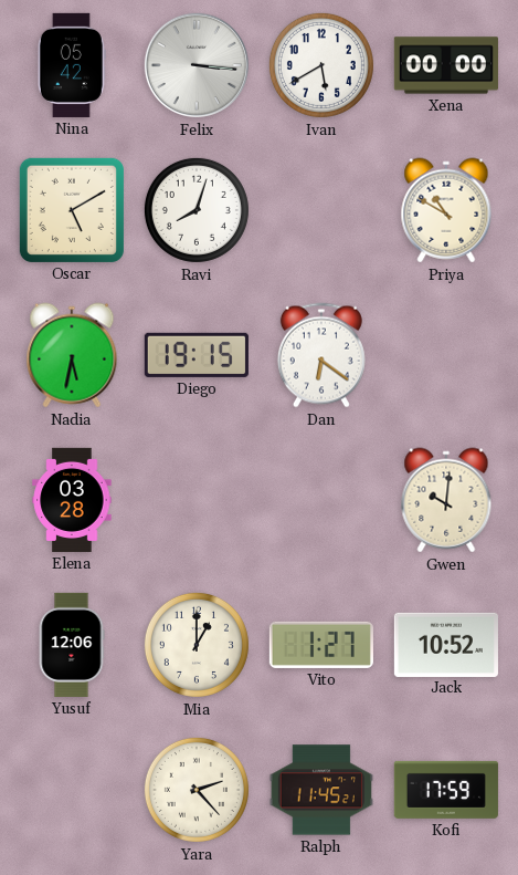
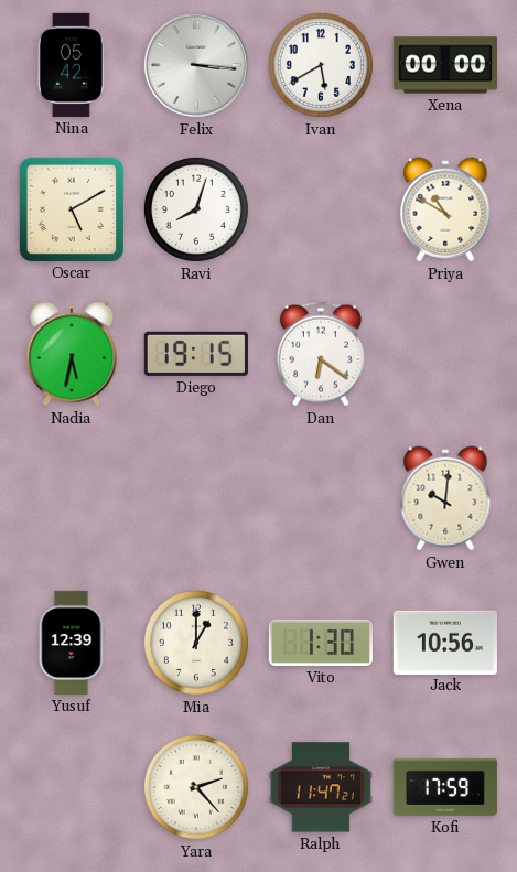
Elena: 03:28 -> none
Yusuf: 12:06 -> 12:39
Vito: 1:27 -> 1:30
Jack: 10:52 -> 10:56
Ralph: 11:45 -> 11:47
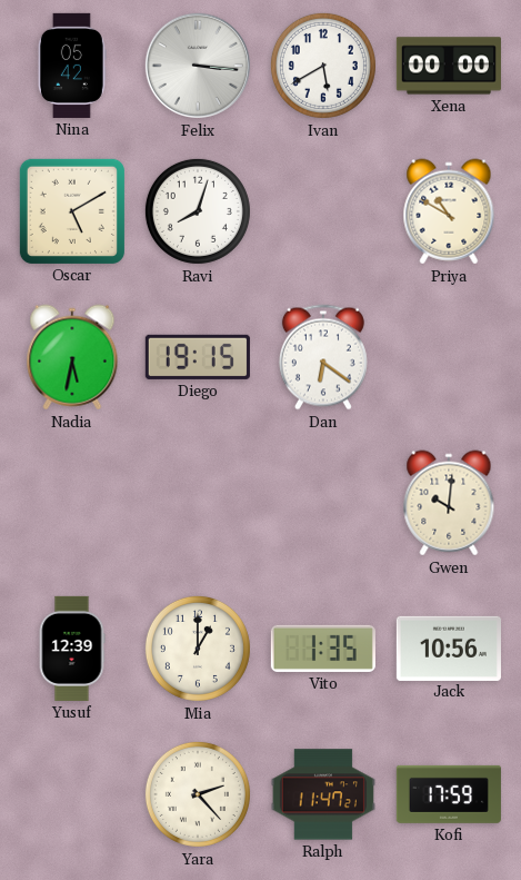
Vito: 1:30 -> 1:35
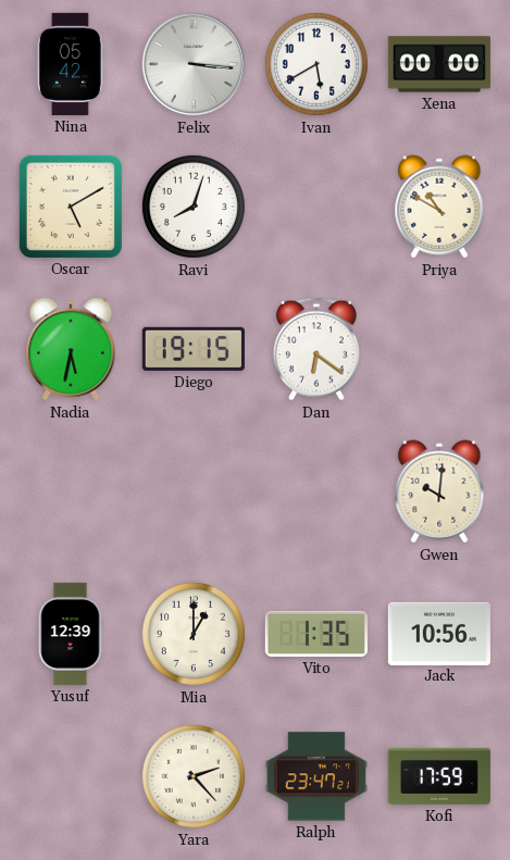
Ralph: 11:47 -> 23:47
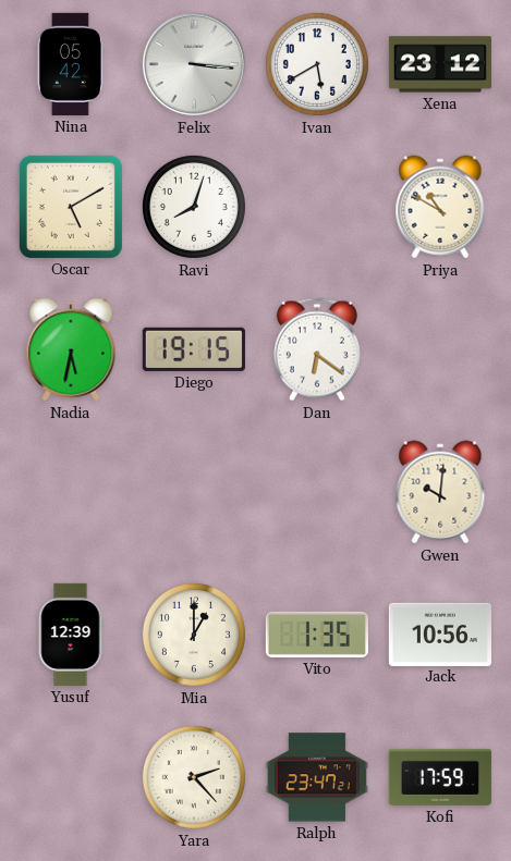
Xena: 00:00 -> 23:12
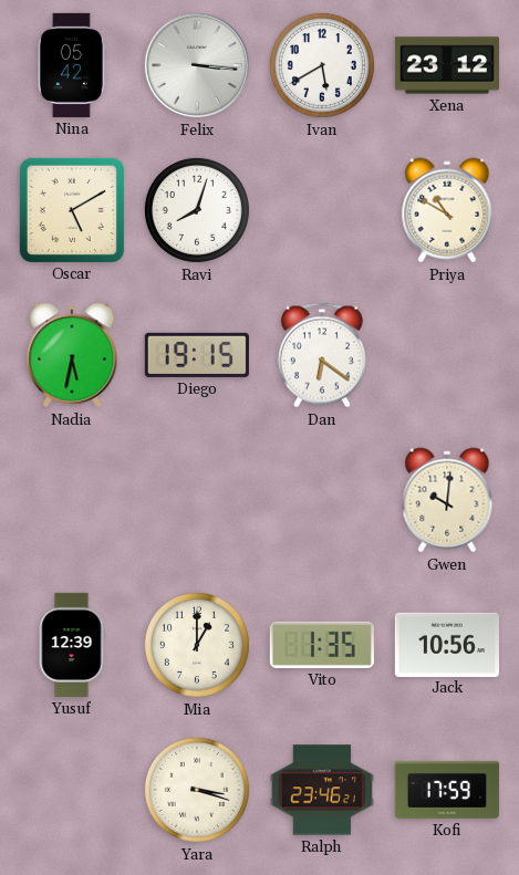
Yara: 2:23 -> 3:18
Ralph: 23:47 -> 23:46
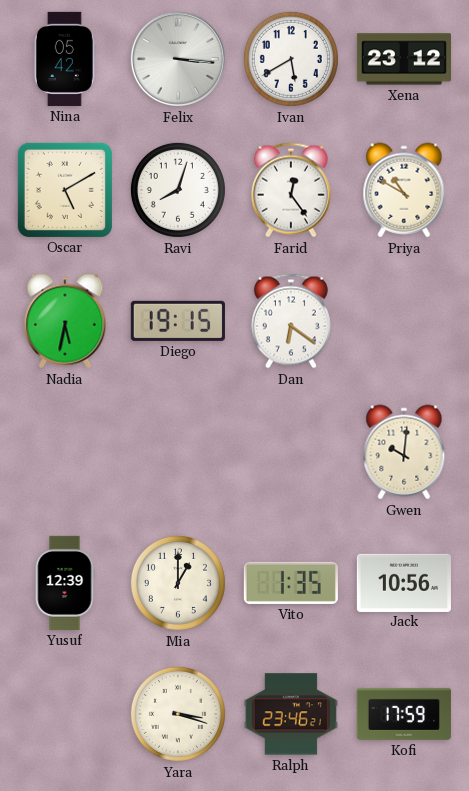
Farid: none -> 12:24
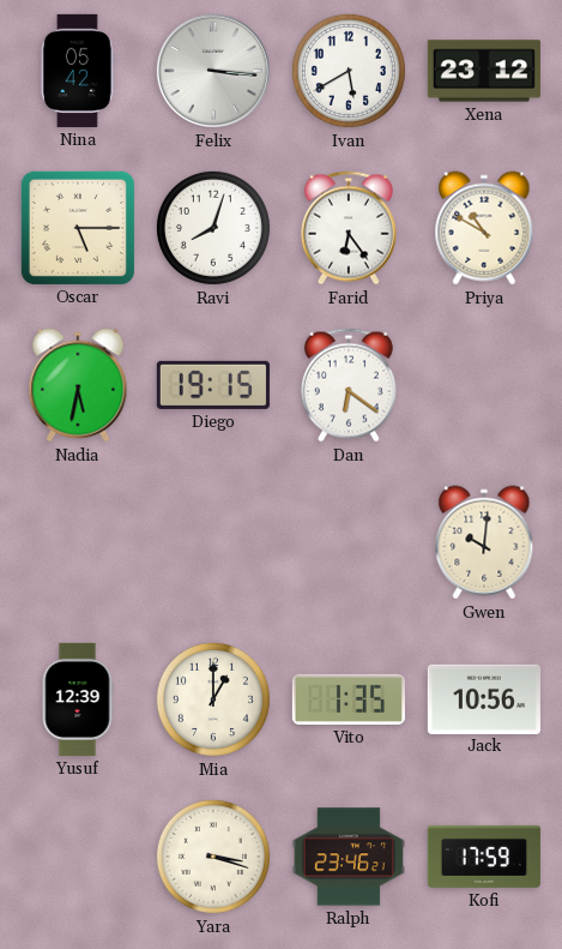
Oscar: 5:10 -> 5:15
Farid: 12:24 -> 6:24
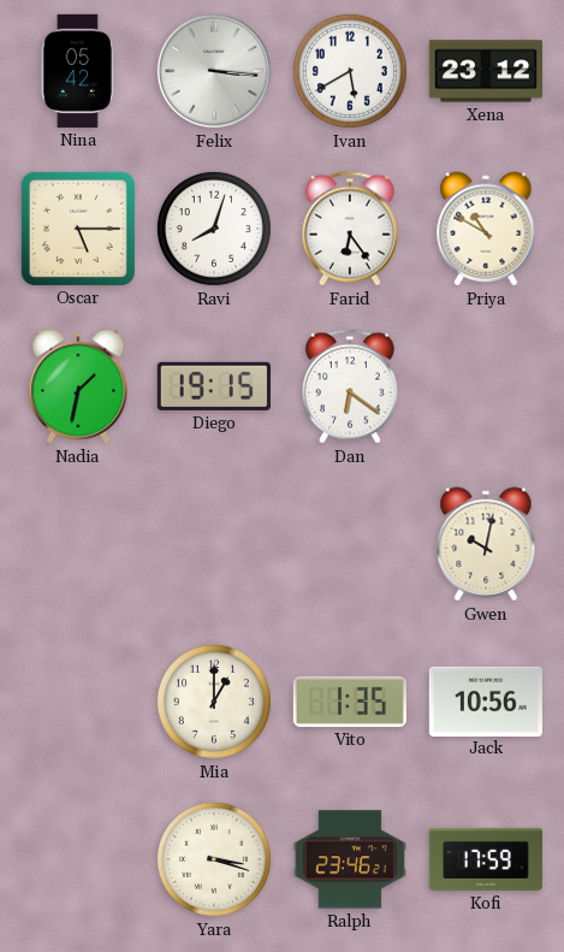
Nadia: 5:32 -> 1:32
Gwen: 10:01 -> 10:02
Yusuf: 12:39 -> none
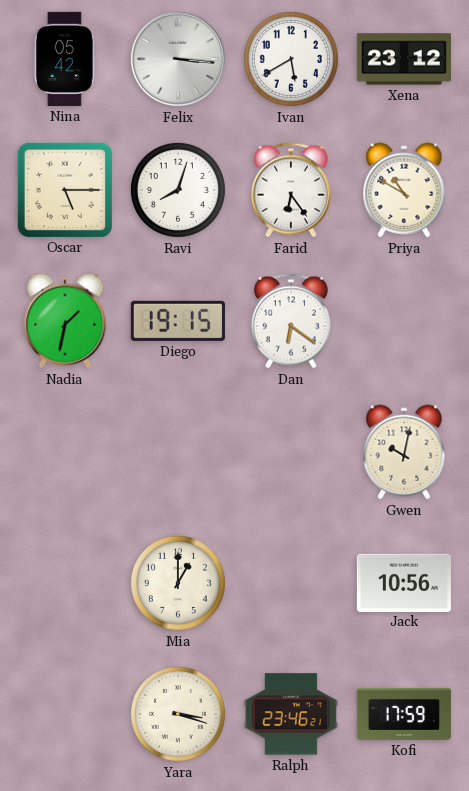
Vito: 1:35 -> none
